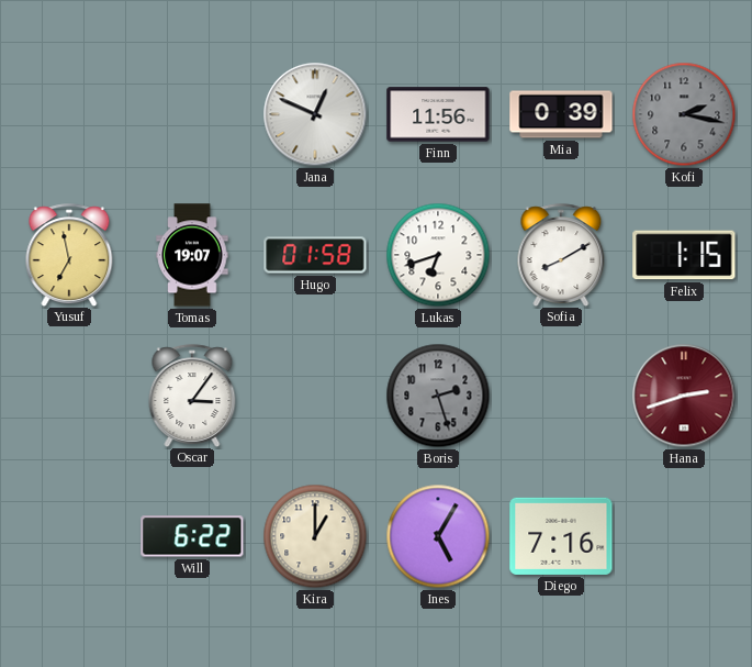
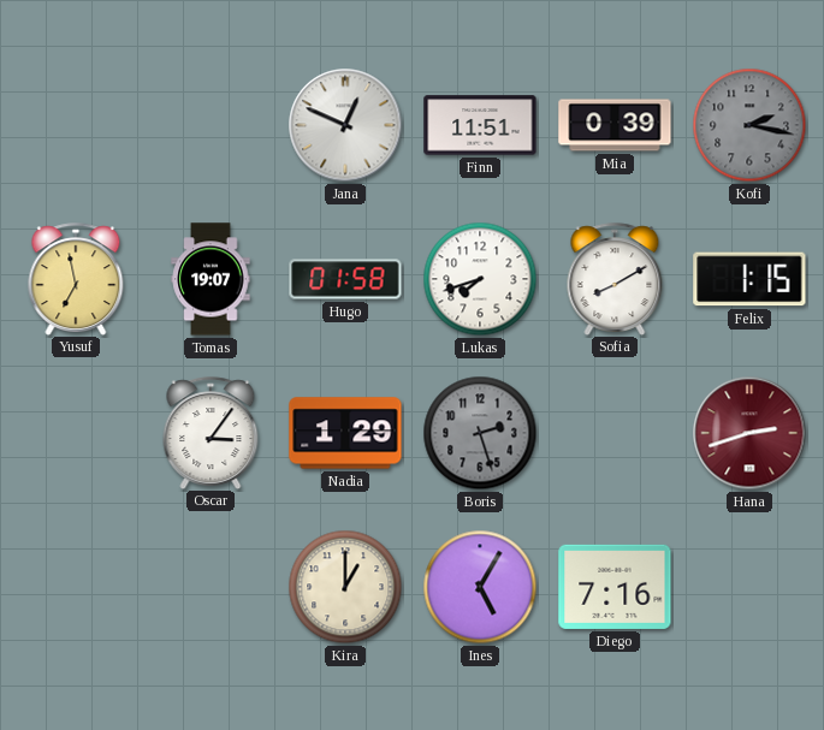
Finn: 11:56 -> 11:51
Lukas: 6:42 -> 7:42
Nadia: none -> 1:29
Will: 6:22 -> none
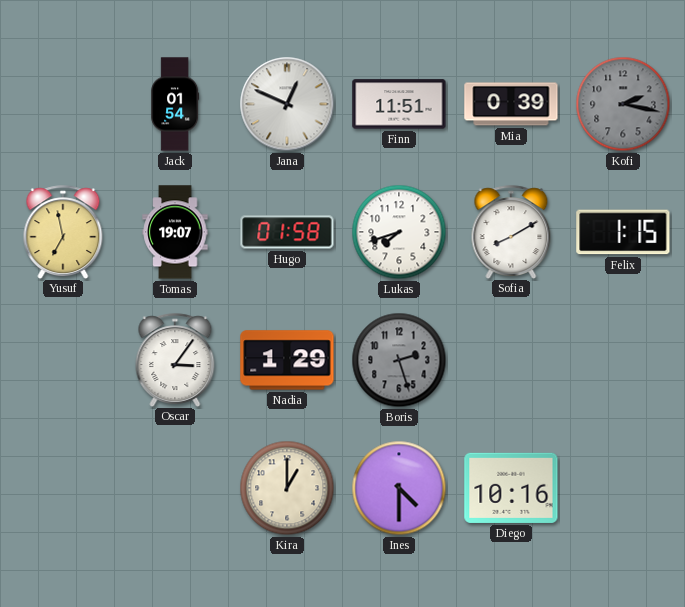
Jack: none -> 01:54
Hana: 2:42 -> none
Ines: 5:05 -> 4:30
Diego: 7:16 -> 10:16
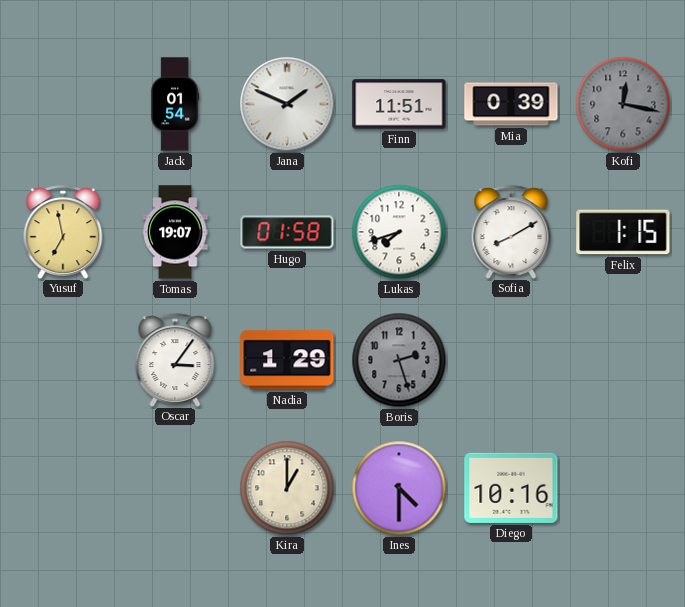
Jana: 12:49 -> 1:49
Kofi: 2:17 -> 12:17
